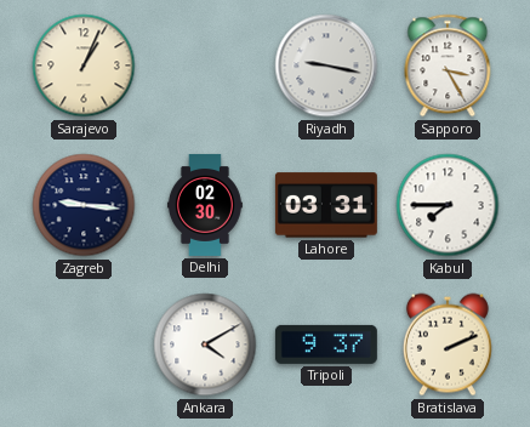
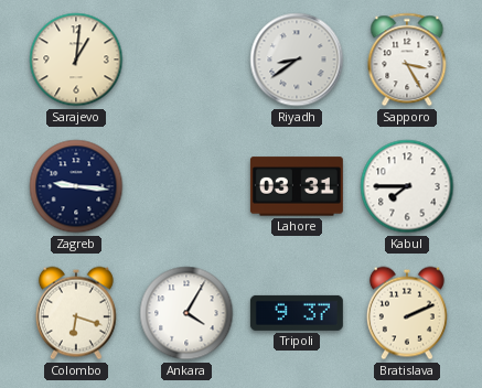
Sarajevo: 1:04 -> 1:01
Riyadh: 9:17 -> 8:39
Delhi: 02:30 -> none
Colombo: none -> 6:18
Ankara: 4:10 -> 4:05
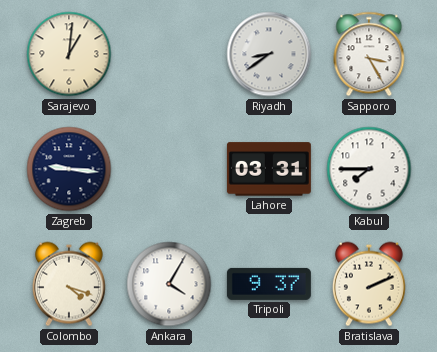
Colombo: 6:18 -> 4:18
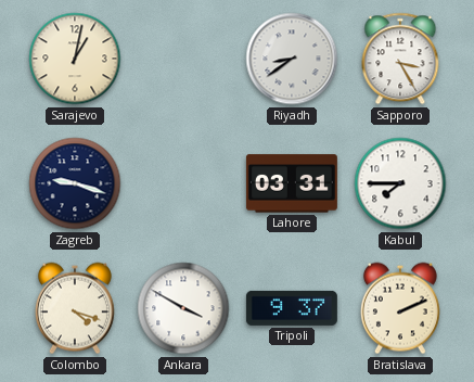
Sarajevo: 1:01 -> 1:02
Zagreb: 9:16 -> 9:18
Ankara: 4:05 -> 3:50
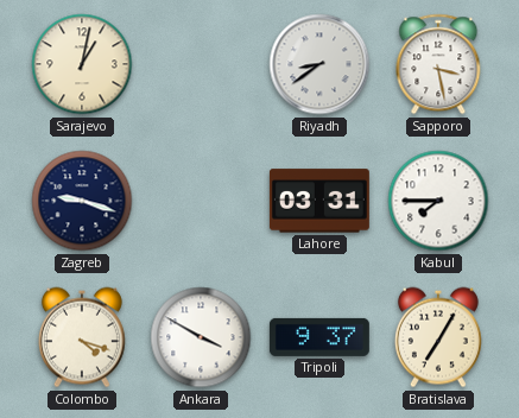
Sapporo: 3:25 -> 3:28
Bratislava: 2:11 -> 7:05
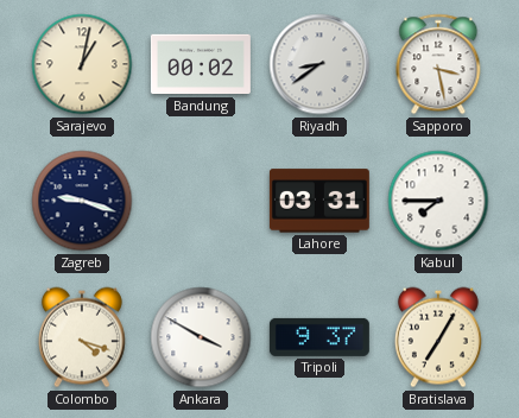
Bandung: none -> 00:02
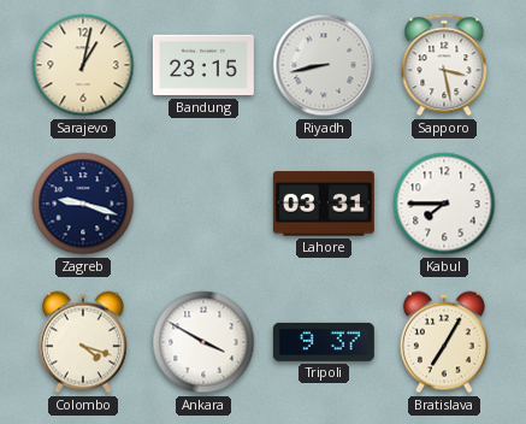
Bandung: 00:02 -> 23:15
Riyadh: 8:39 -> 8:43
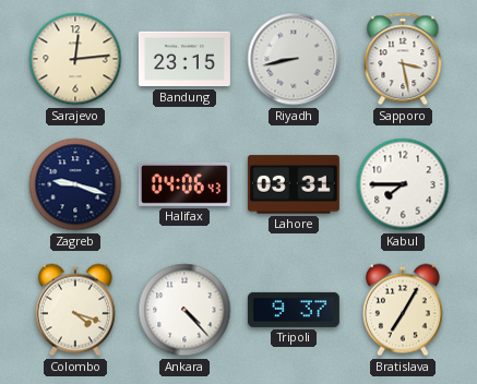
Sarajevo: 1:02 -> 12:14
Halifax: none -> 04:06
Ankara: 3:50 -> 4:23
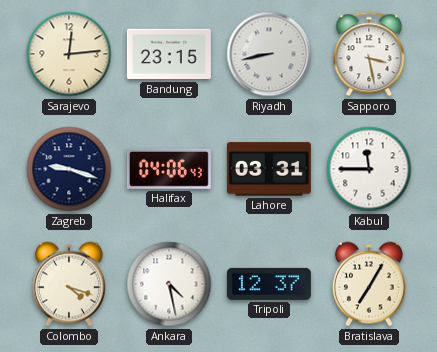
Kabul: 7:45 -> 11:45
Ankara: 4:23 -> 4:28
Tripoli: 9:37 -> 12:37
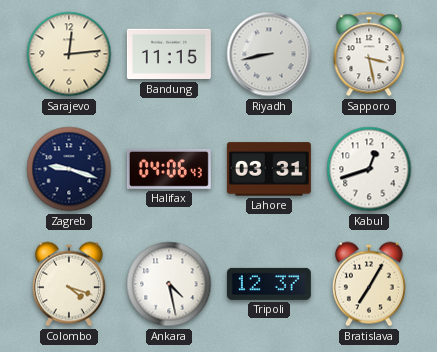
Bandung: 23:15 -> 11:15
Kabul: 11:45 -> 12:42
